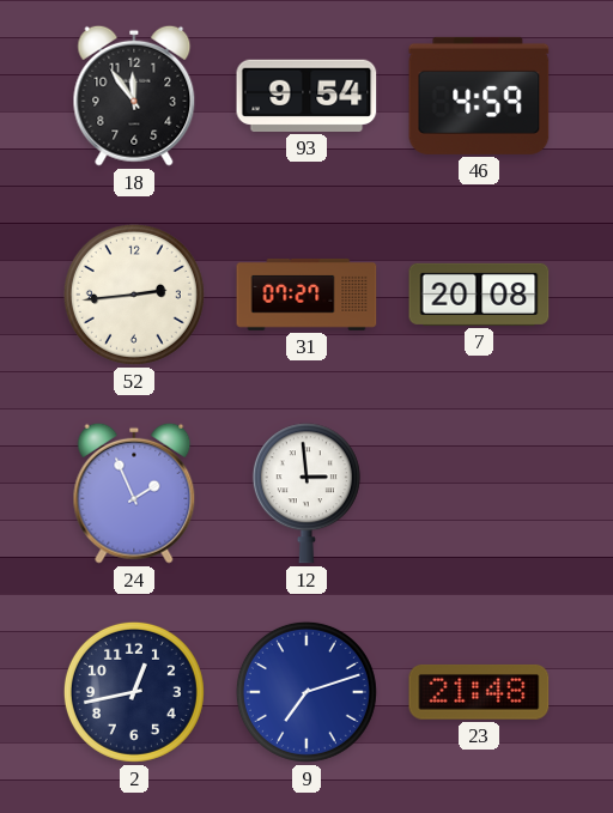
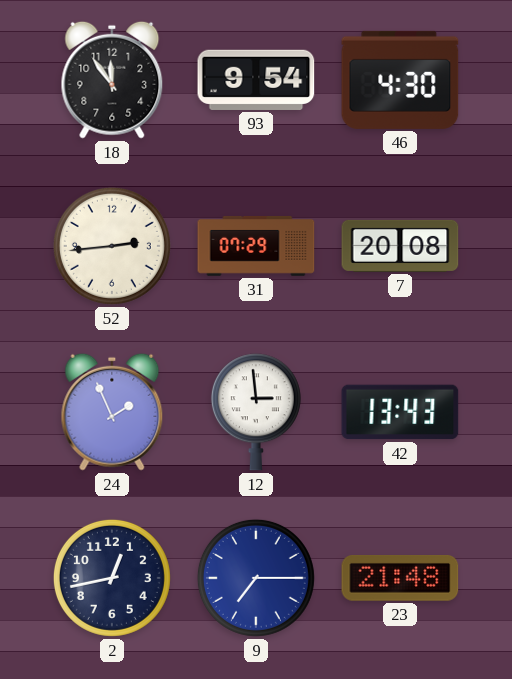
46: 4:59 -> 4:30
31: 07:27 -> 07:29
42: none -> 13:43
9: 7:12 -> 7:15
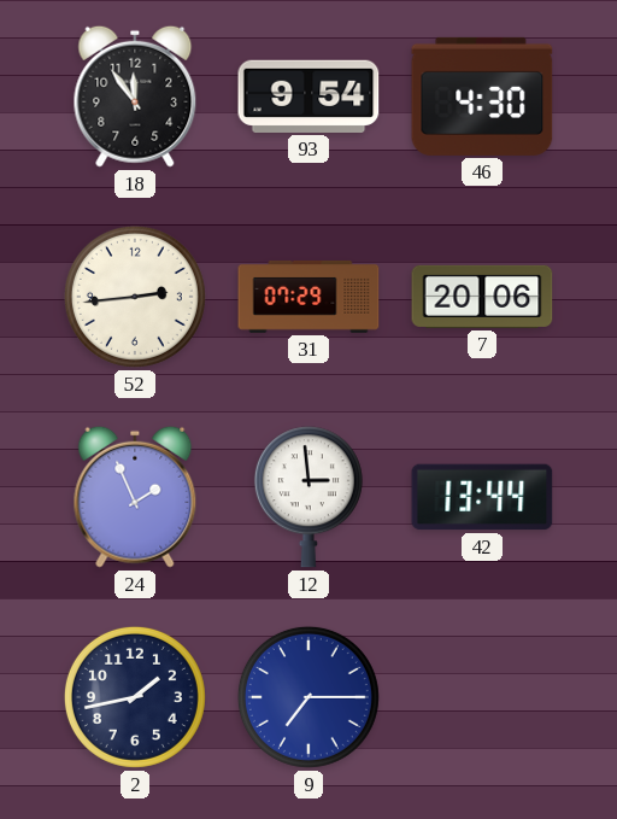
7: 20:08 -> 20:06
42: 13:43 -> 13:44
2: 12:43 -> 1:43
23: 21:48 -> none
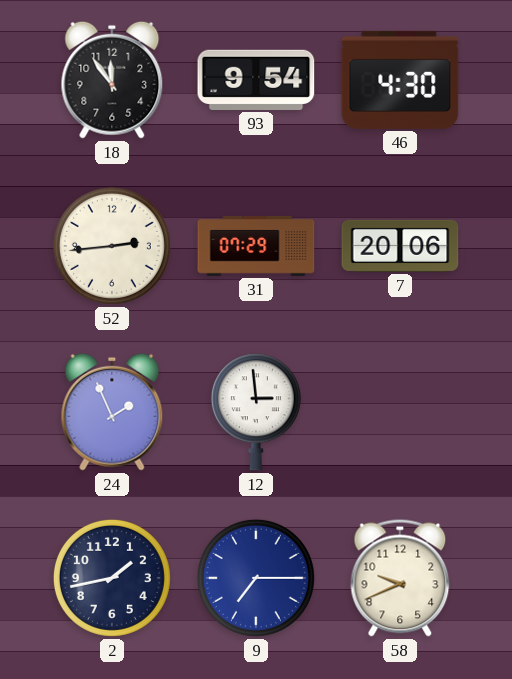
42: 13:44 -> none
58: none -> 9:41
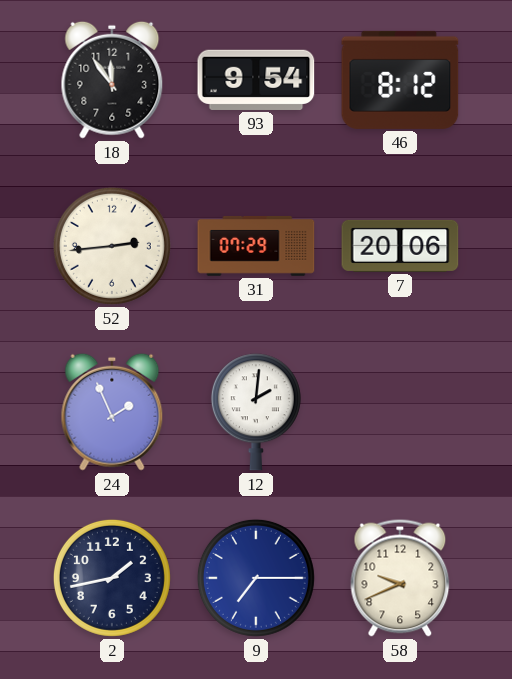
46: 4:30 -> 8:12
12: 2:59 -> 2:01
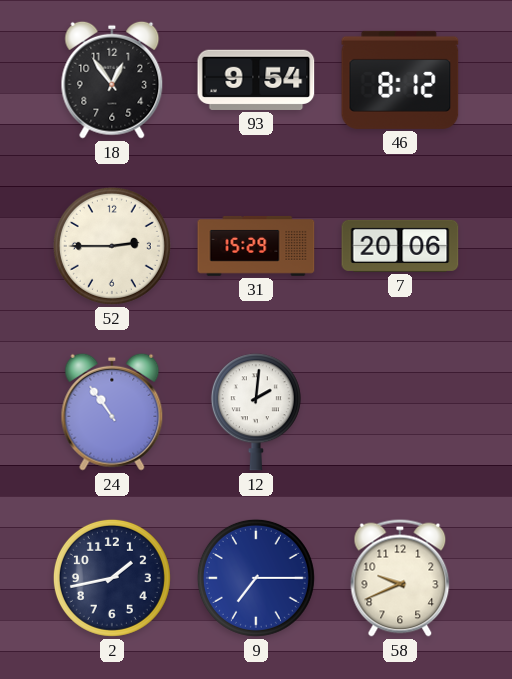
18: 11:54 -> 12:54
52: 2:44 -> 2:45
31: 07:29 -> 15:29
24: 1:56 -> 10:54
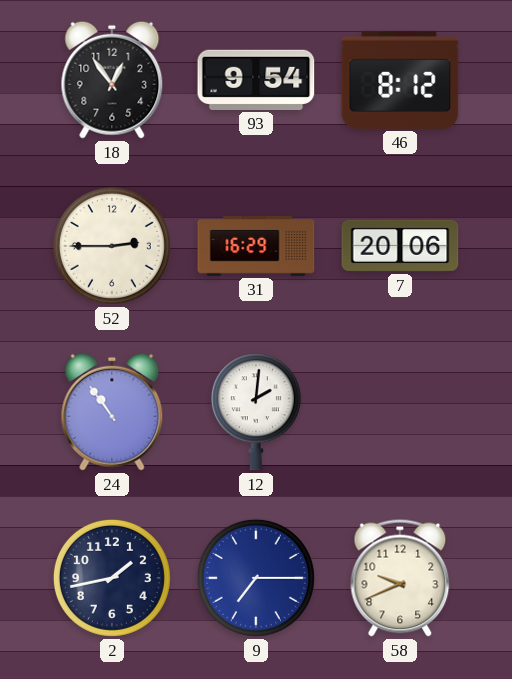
31: 15:29 -> 16:29
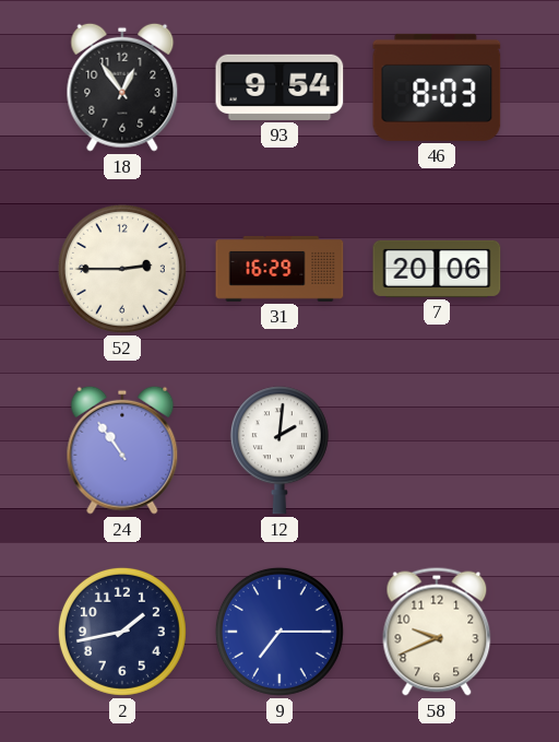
46: 8:12 -> 8:03
